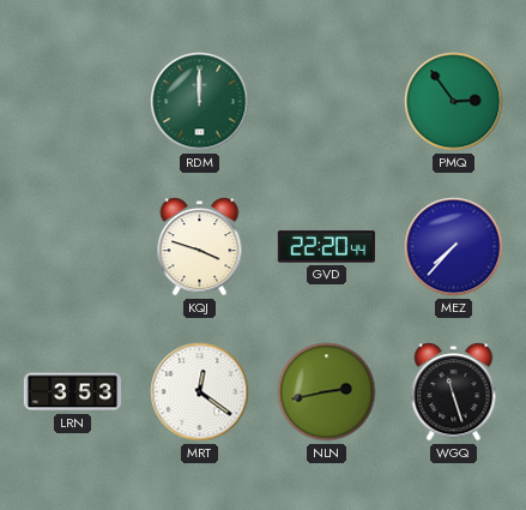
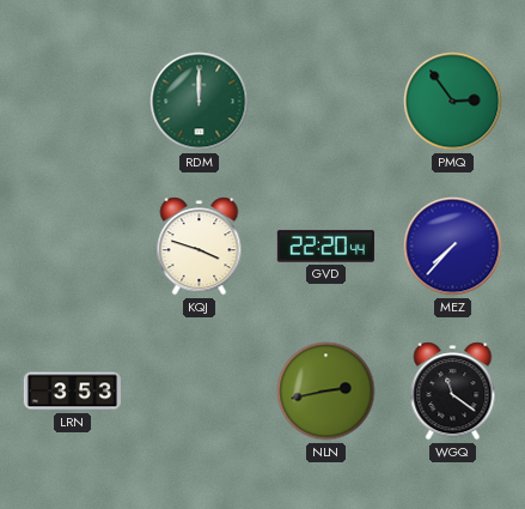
MRT: 12:21 -> none
WGQ: 11:27 -> 11:21
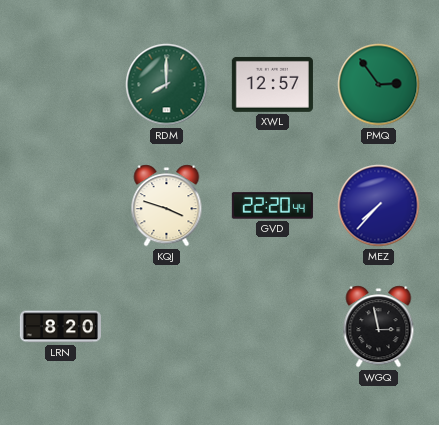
RDM: 12:00 -> 8:00
XWL: none -> 12:57
LRN: 3:53 -> 8:20
NLN: 2:43 -> none
WGQ: 11:21 -> 2:58
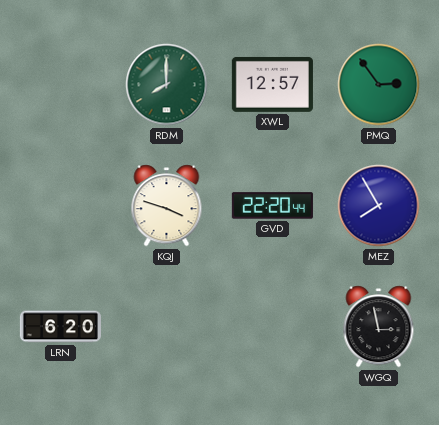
MEZ: 7:37 -> 7:55
LRN: 8:20 -> 6:20
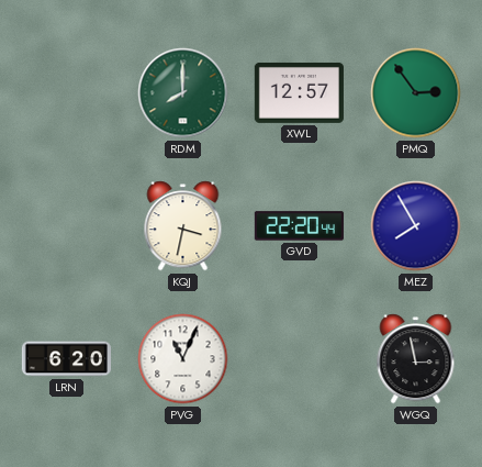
KQJ: 3:48 -> 3:32
PVG: none -> 11:04
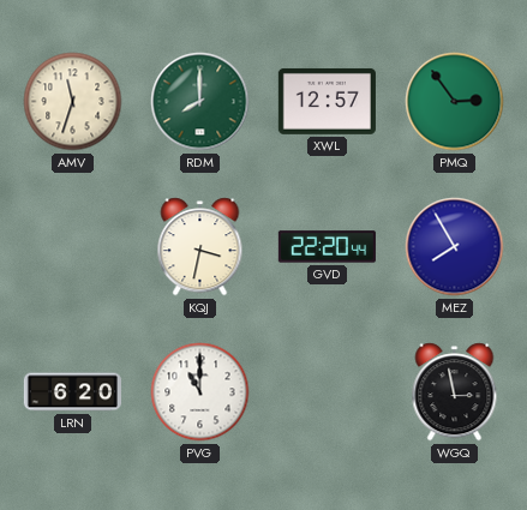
AMV: none -> 11:33
PVG: 11:04 -> 11:00
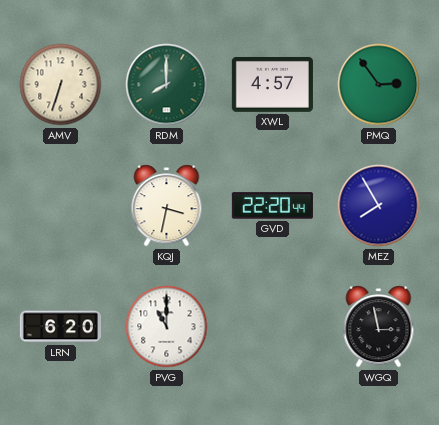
AMV: 11:33 -> 6:33
XWL: 12:57 -> 4:57
